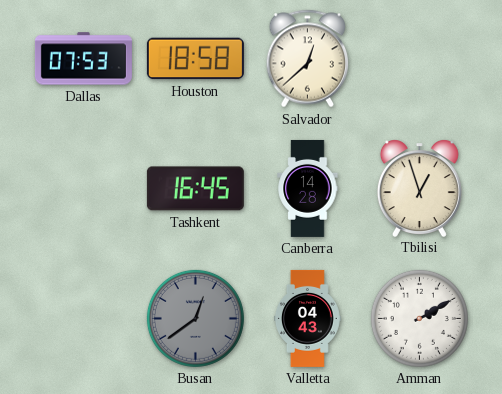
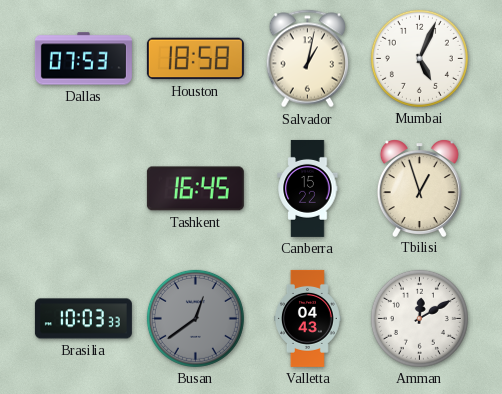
Salvador: 12:38 -> 1:02
Mumbai: none -> 5:04
Canberra: 14:28 -> 15:22
Brasilia: none -> 10:03
Amman: 2:10 -> 12:10
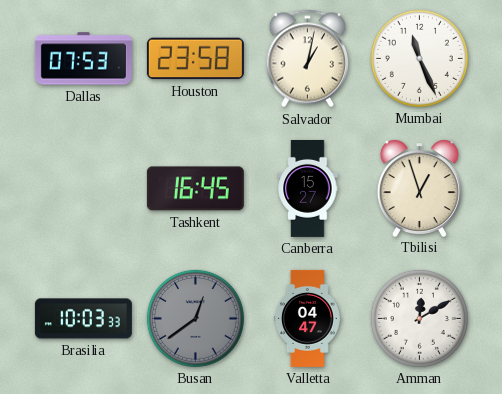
Houston: 18:58 -> 23:58
Mumbai: 5:04 -> 11:26
Canberra: 15:22 -> 15:27
Valletta: 04:43 -> 04:47
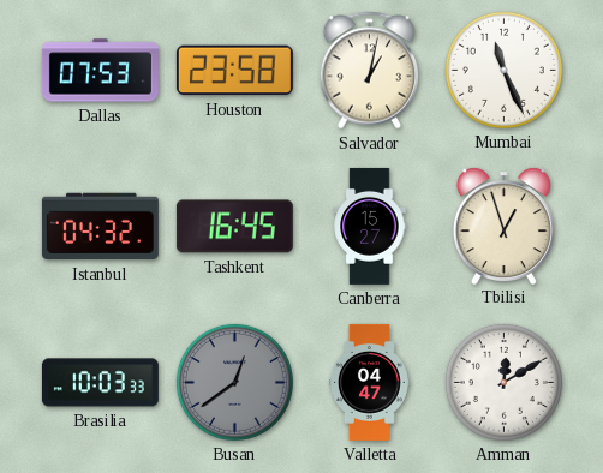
Istanbul: none -> 04:32
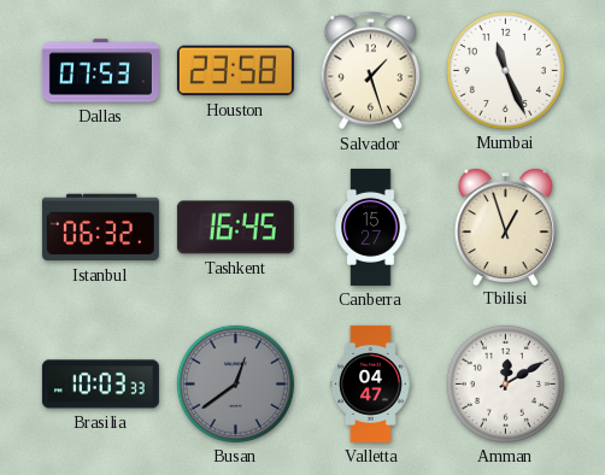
Salvador: 1:02 -> 1:27
Istanbul: 04:32 -> 06:32
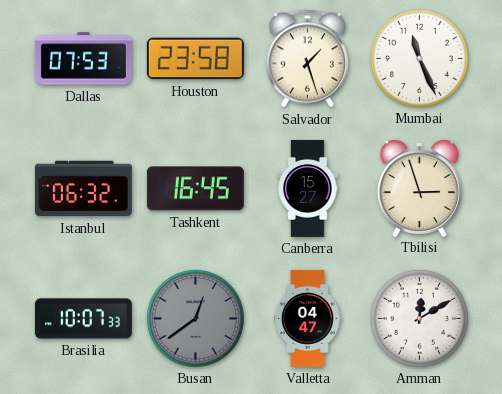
Tbilisi: 12:57 -> 2:57
Brasilia: 10:03 -> 10:07
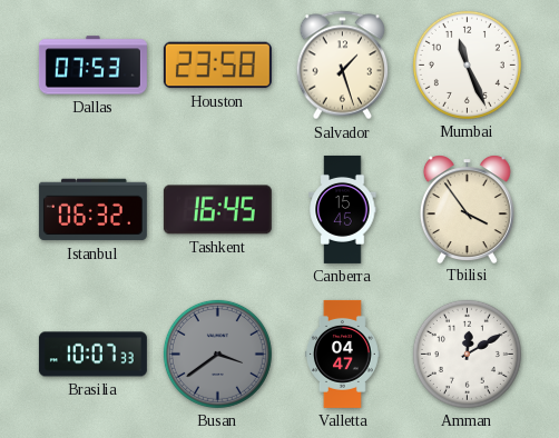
Canberra: 15:27 -> 15:45
Tbilisi: 2:57 -> 3:54
Busan: 12:39 -> 3:39
